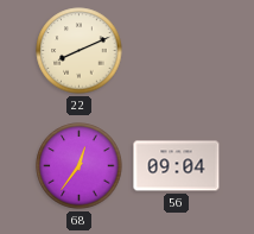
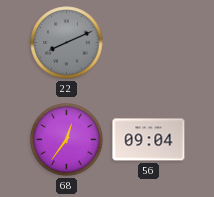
22 dial: cream -> grey
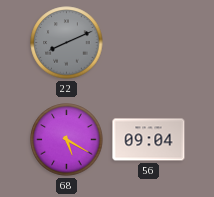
68: 12:36 -> 5:20
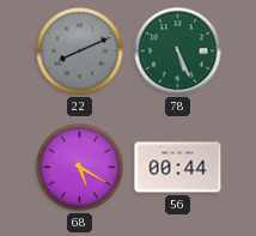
78: none -> 5:26
56: 09:04 -> 00:44
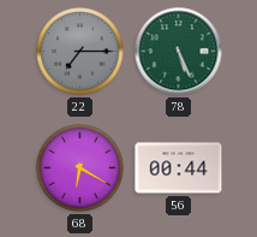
22: 8:11 -> 7:15
68: 5:20 -> 6:20
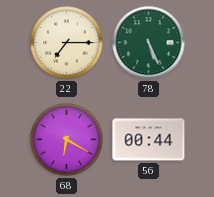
22 dial: grey -> cream
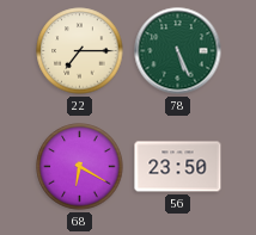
56: 00:44 -> 23:50
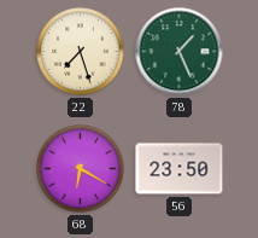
22: 7:15 -> 7:27
78: 5:26 -> 1:26
